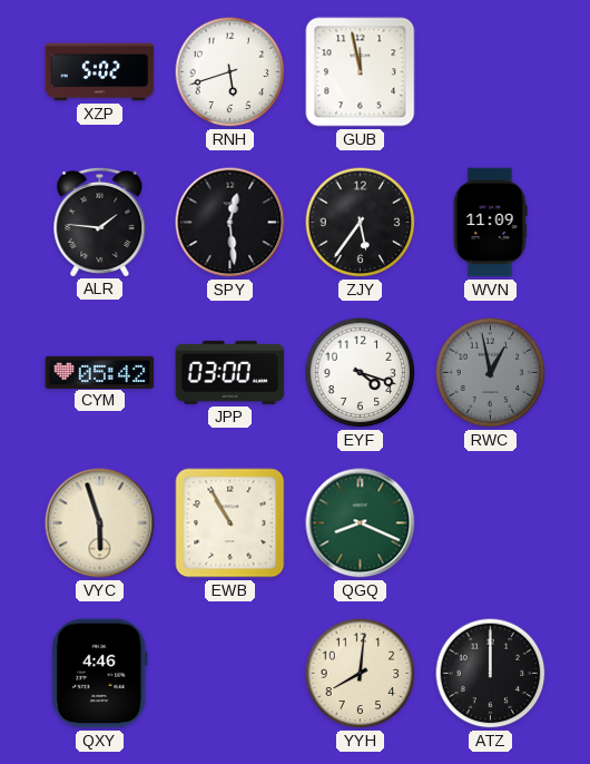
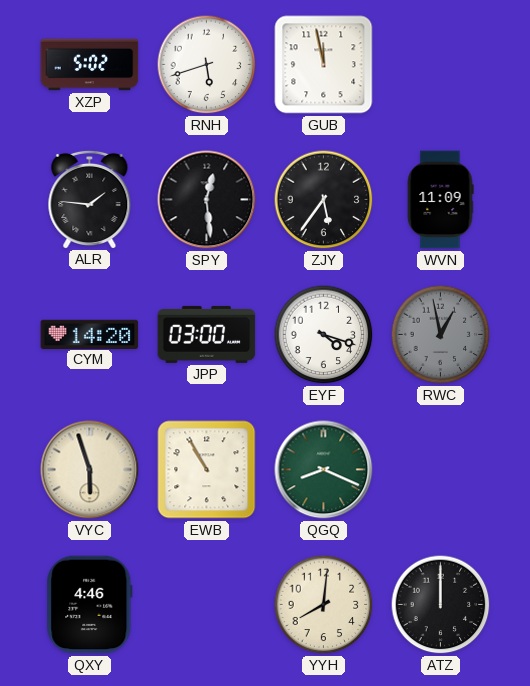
CYM: 05:42 -> 14:20
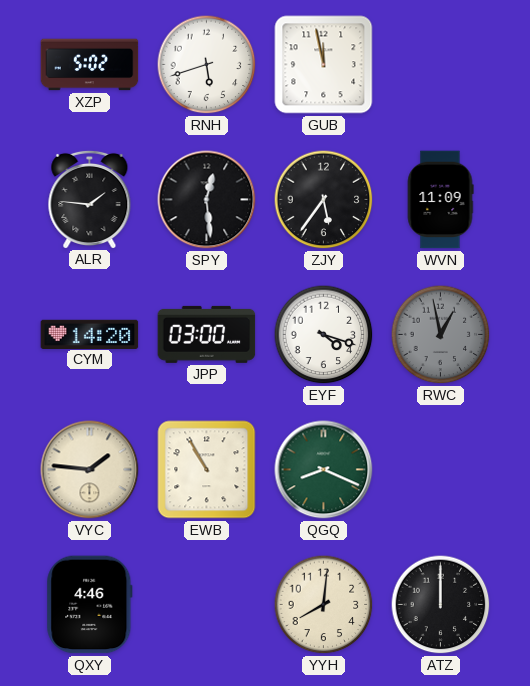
VYC: 5:57 -> 1:46
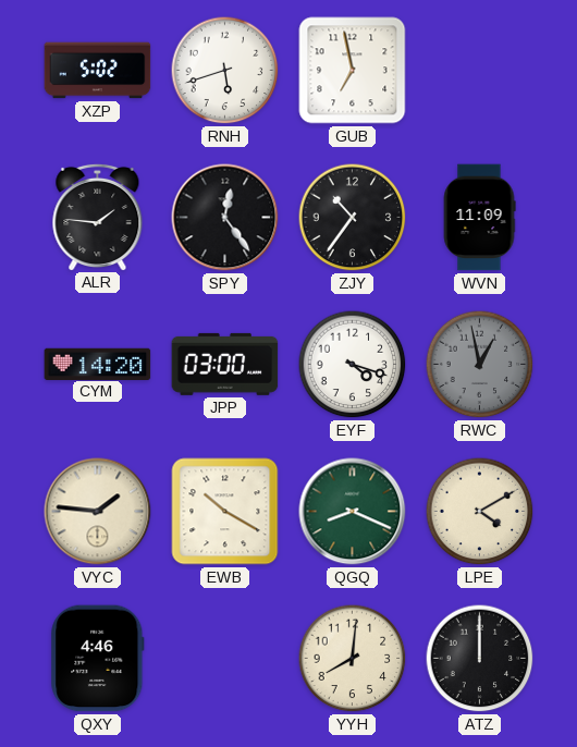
GUB: 11:58 -> 6:58
SPY: 12:29 -> 12:24
ZJY: 5:36 -> 10:36
EWB: 10:55 -> 10:20
LPE: none -> 4:10
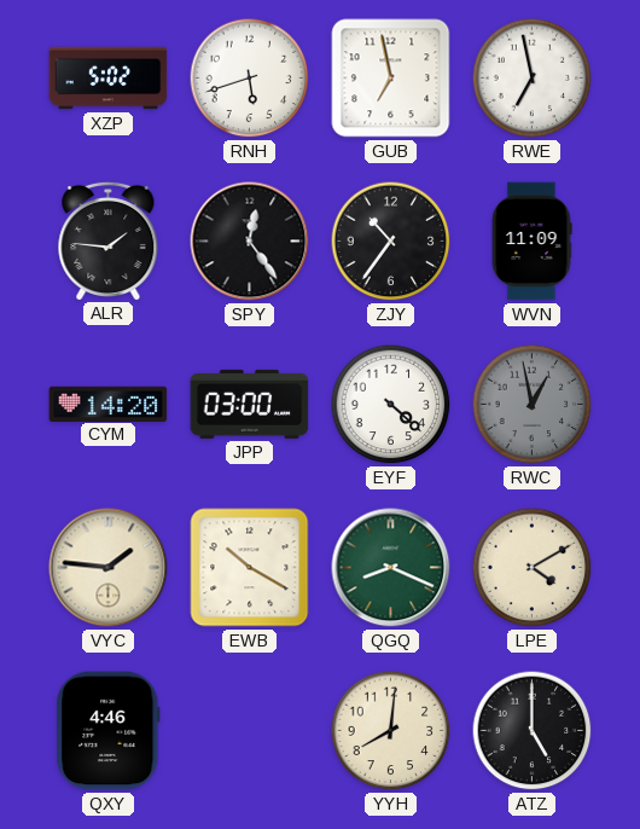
RWE: none -> 6:58
EYF: 4:18 -> 4:22
ATZ: 12:00 -> 5:00
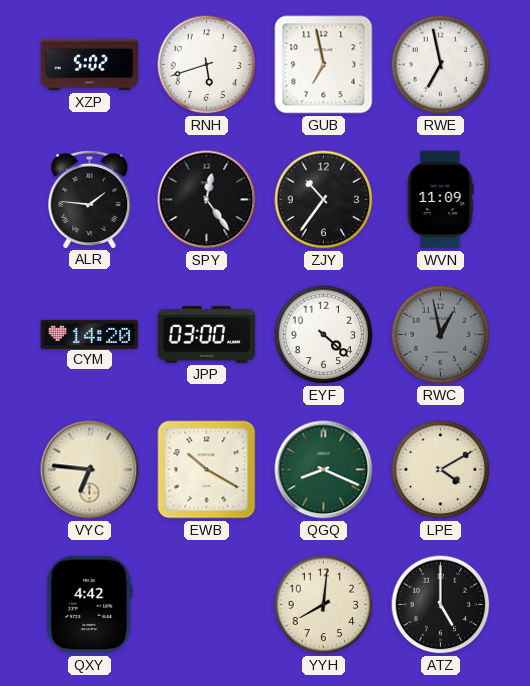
VYC: 1:46 -> 6:46
QXY: 4:46 -> 4:42
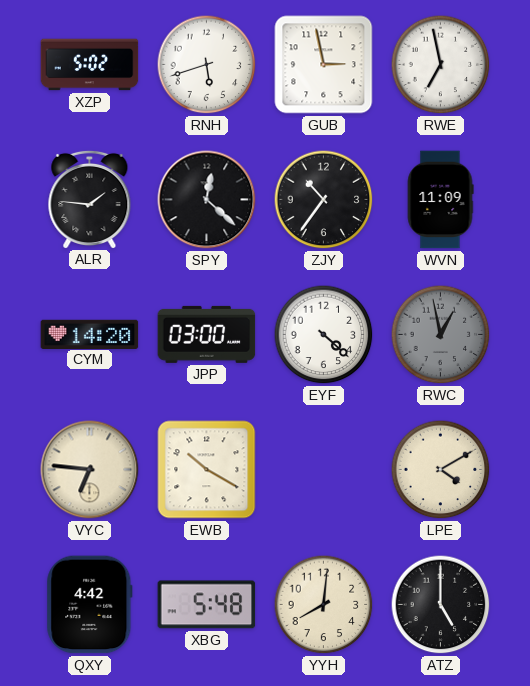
GUB: 6:58 -> 2:58
SPY: 12:24 -> 12:22
QGQ: 8:19 -> none
XBG: none -> 5:48
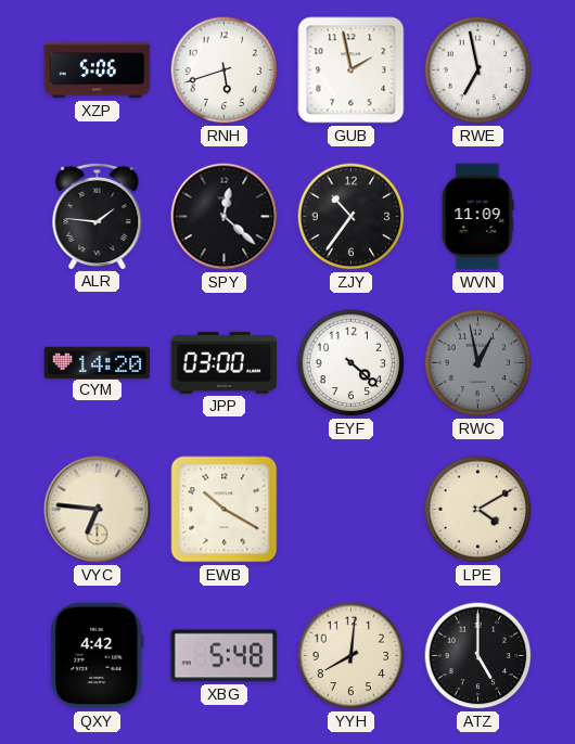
XZP: 5:02 -> 5:06
GUB: 2:58 -> 1:58
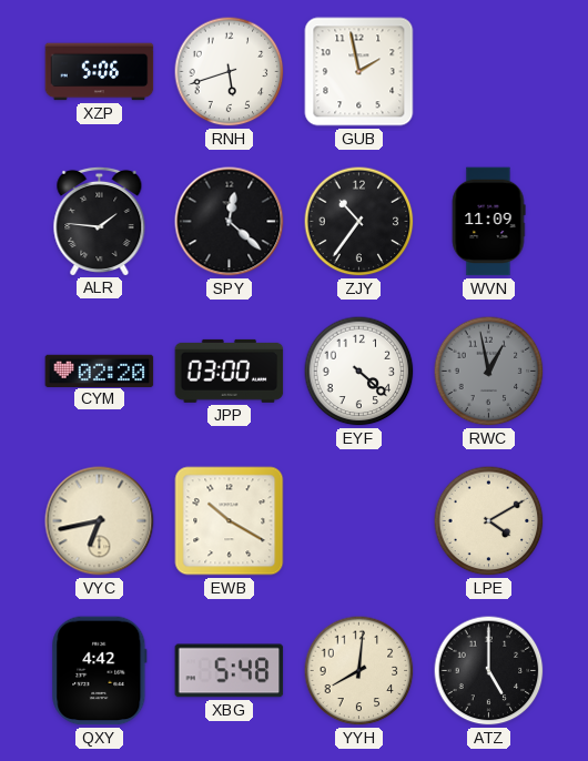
RWE: 6:58 -> none
CYM: 14:20 -> 02:20
VYC: 6:46 -> 6:43
